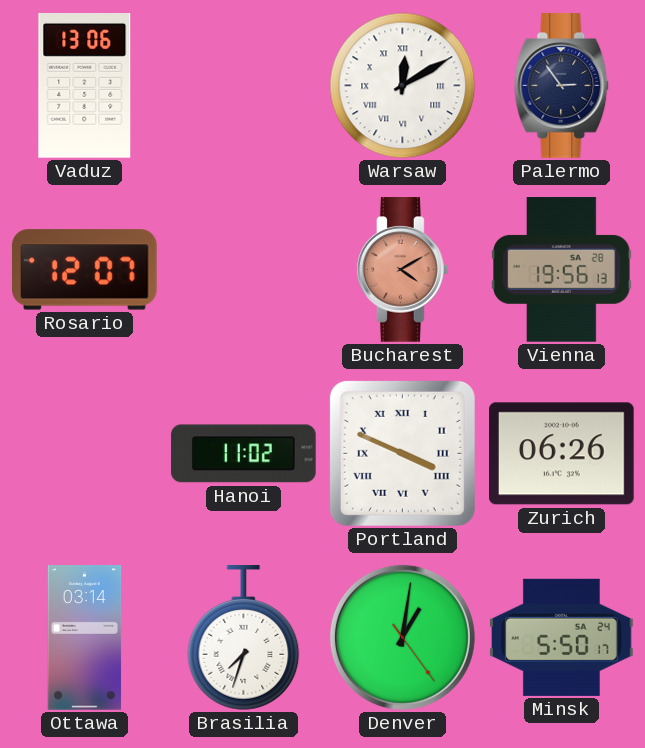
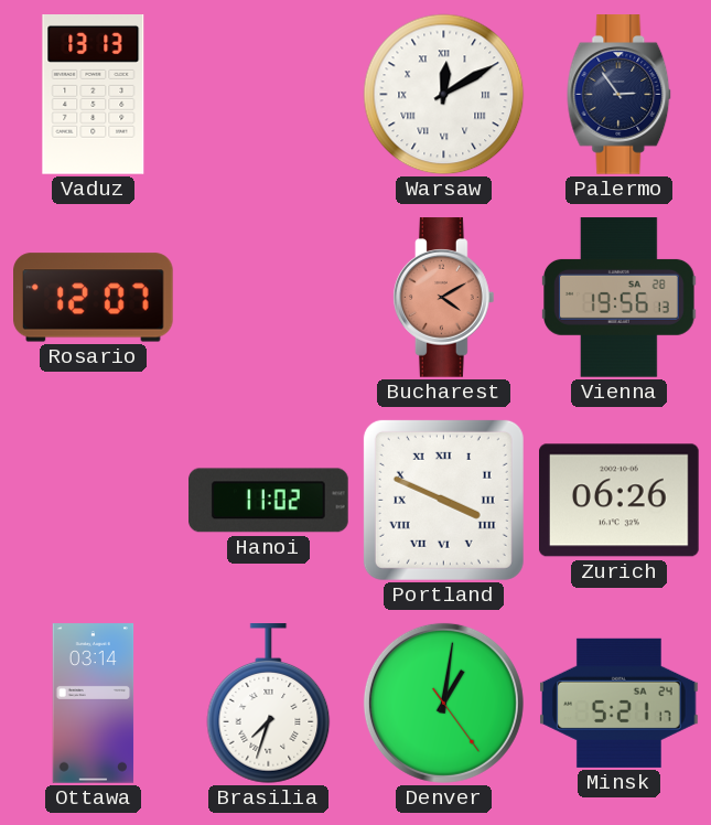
Vaduz: 13:06 -> 13:13
Minsk: 5:50 -> 5:21
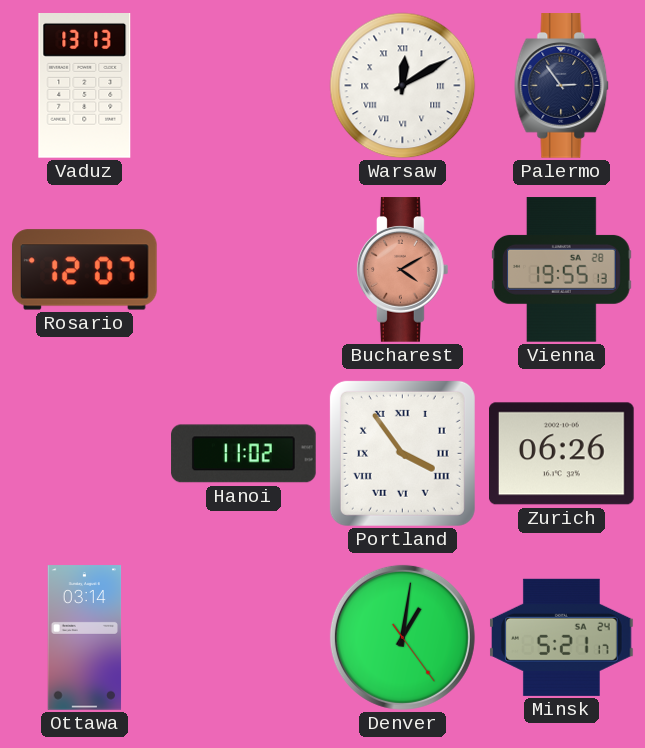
Vienna: 19:56 -> 19:55
Portland: 3:49 -> 3:54
Brasilia: 7:33 -> none
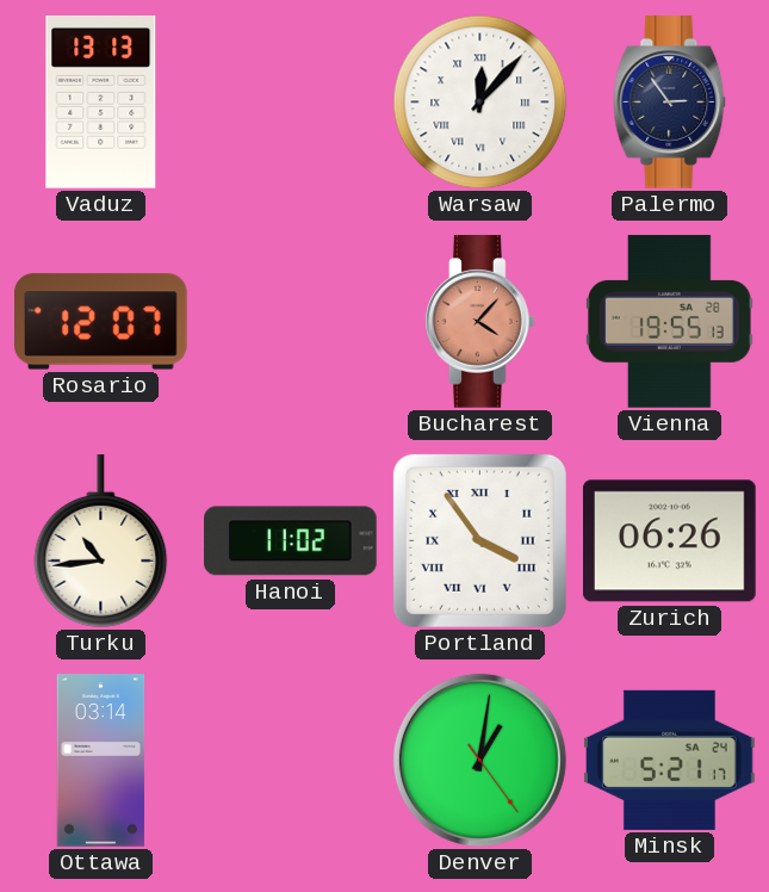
Warsaw: 12:10 -> 12:07
Bucharest: 4:10 -> 4:07
Turku: none -> 10:44
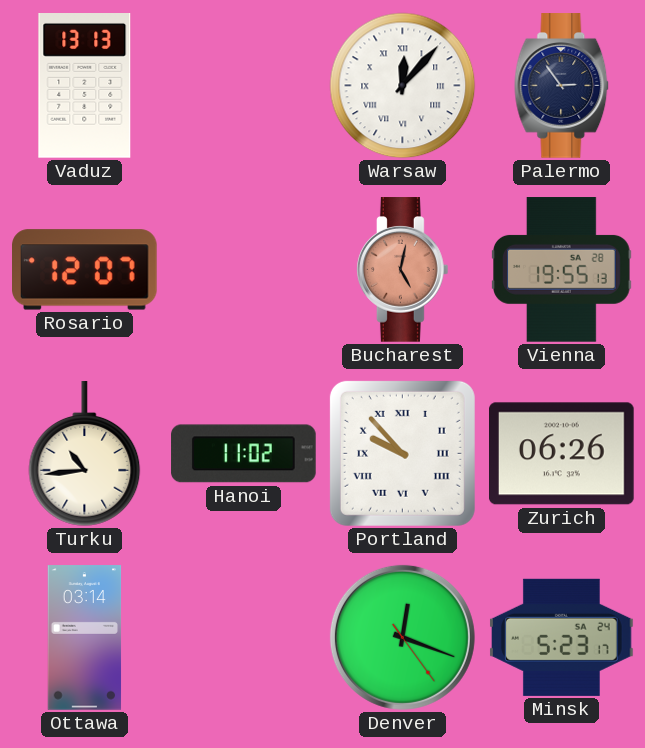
Bucharest: 4:07 -> 5:02
Portland: 3:54 -> 9:53
Denver: 1:01 -> 12:18
Minsk: 5:21 -> 5:23
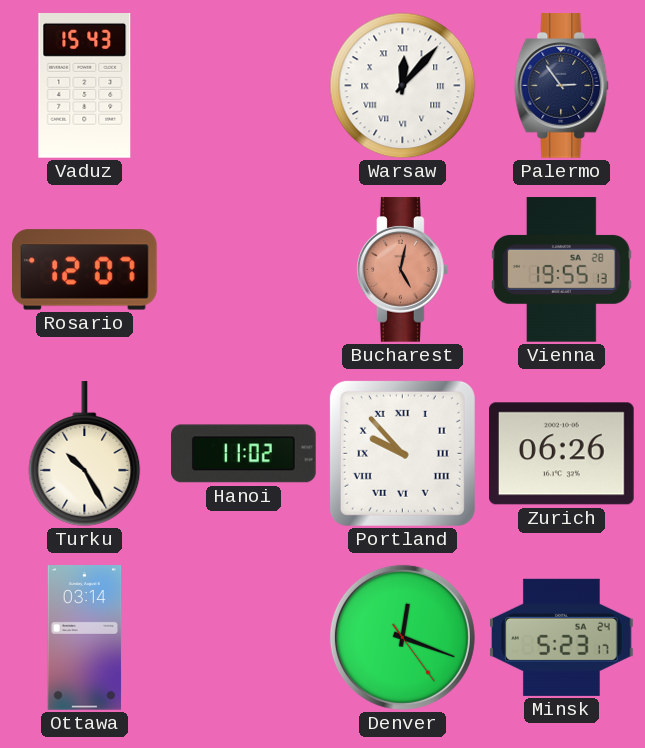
Vaduz: 13:13 -> 15:43
Turku: 10:44 -> 10:25
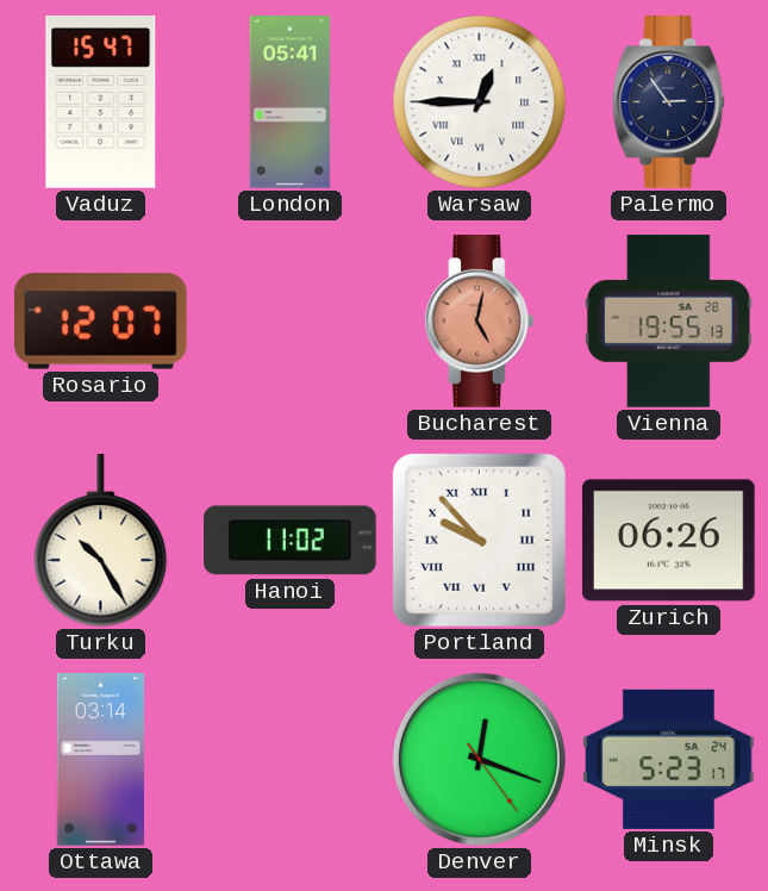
Vaduz: 15:43 -> 15:47
London: none -> 05:41
Warsaw: 12:07 -> 12:45
